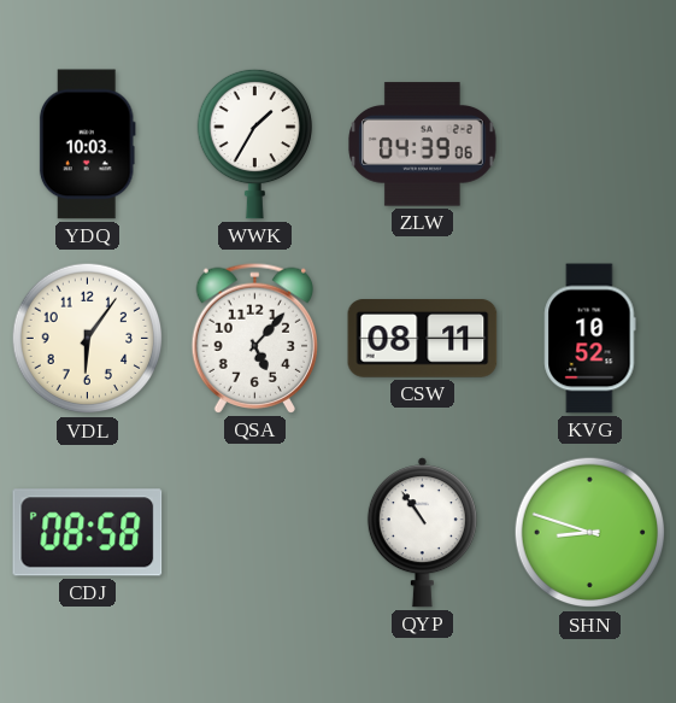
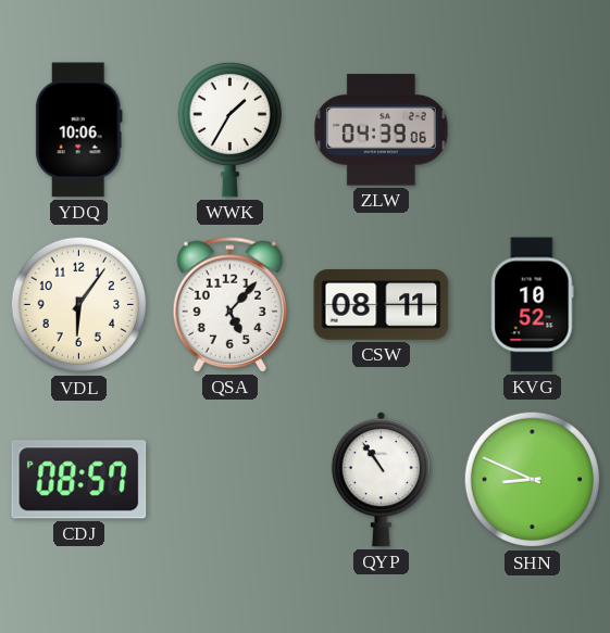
YDQ: 10:03 -> 10:06
CDJ: 08:58 -> 08:57
SHN: 8:48 -> 8:49
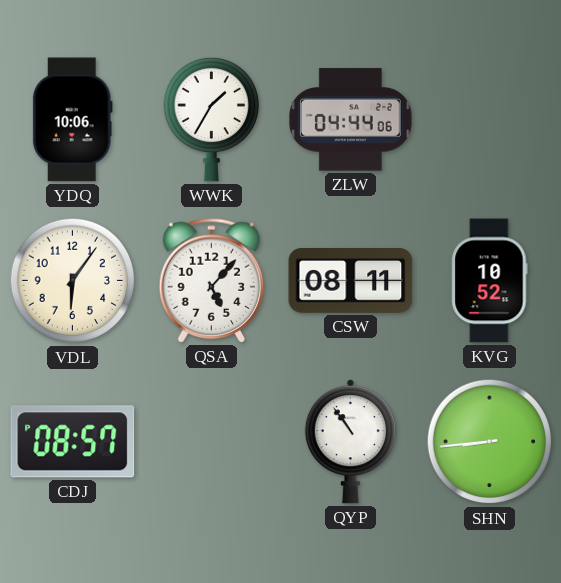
ZLW: 04:39 -> 04:44
SHN: 8:49 -> 8:44
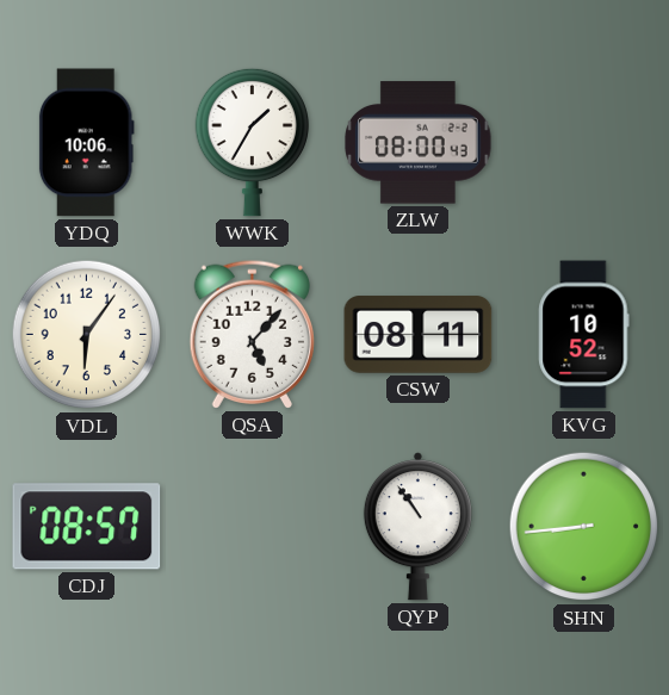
ZLW: 04:44 -> 08:00
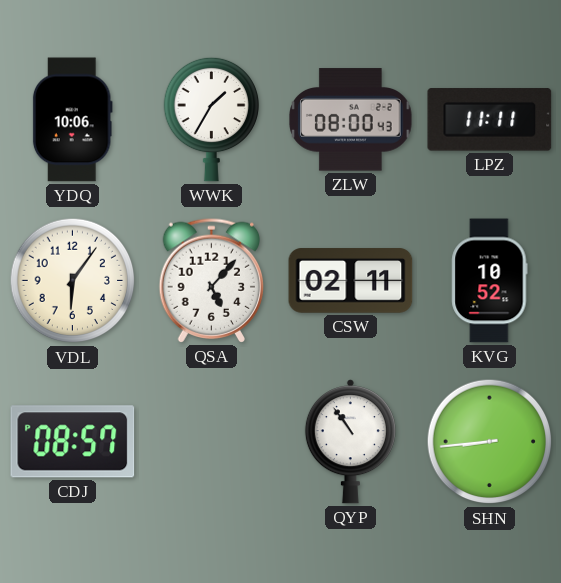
LPZ: none -> 11:11
CSW: 08:11 -> 02:11
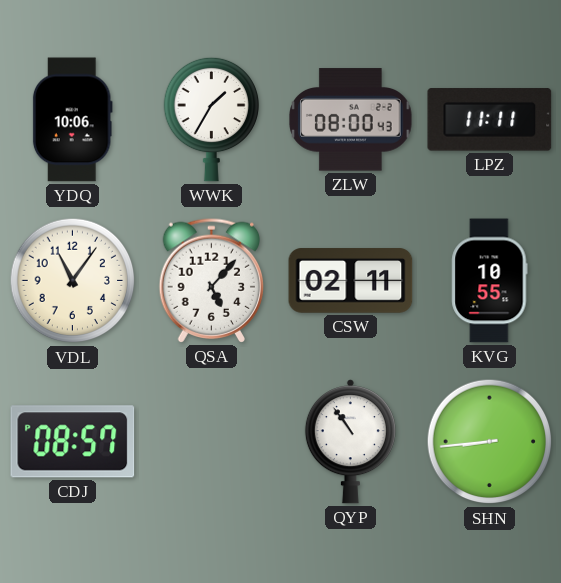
VDL: 6:06 -> 11:06
KVG: 10:52 -> 10:55
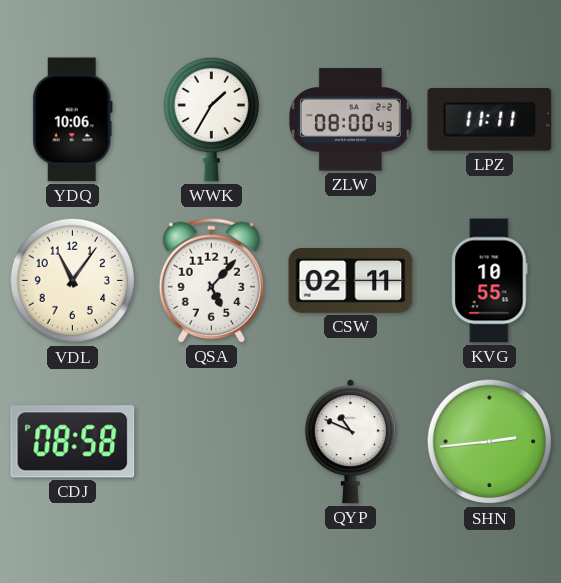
CDJ: 08:57 -> 08:58
QYP: 10:54 -> 10:49
SHN: 8:44 -> 2:44
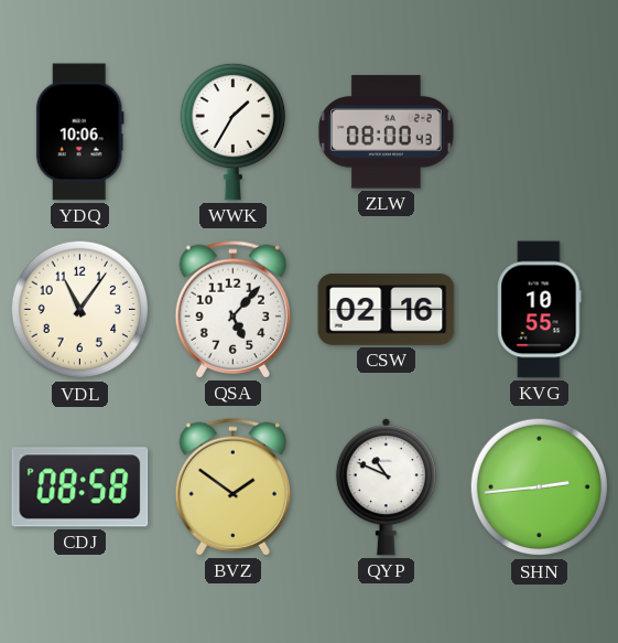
LPZ: 11:11 -> none
CSW: 02:11 -> 02:16
BVZ: none -> 1:51
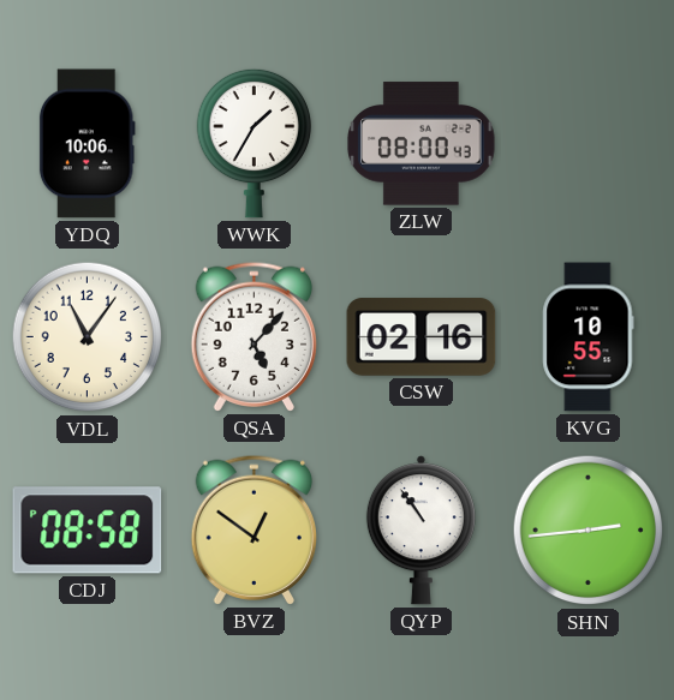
BVZ: 1:51 -> 12:51
QYP: 10:49 -> 10:54
